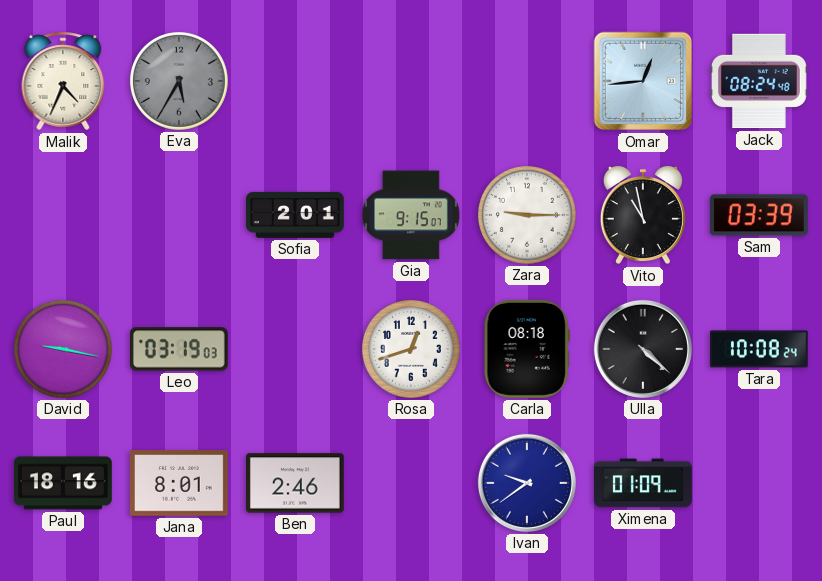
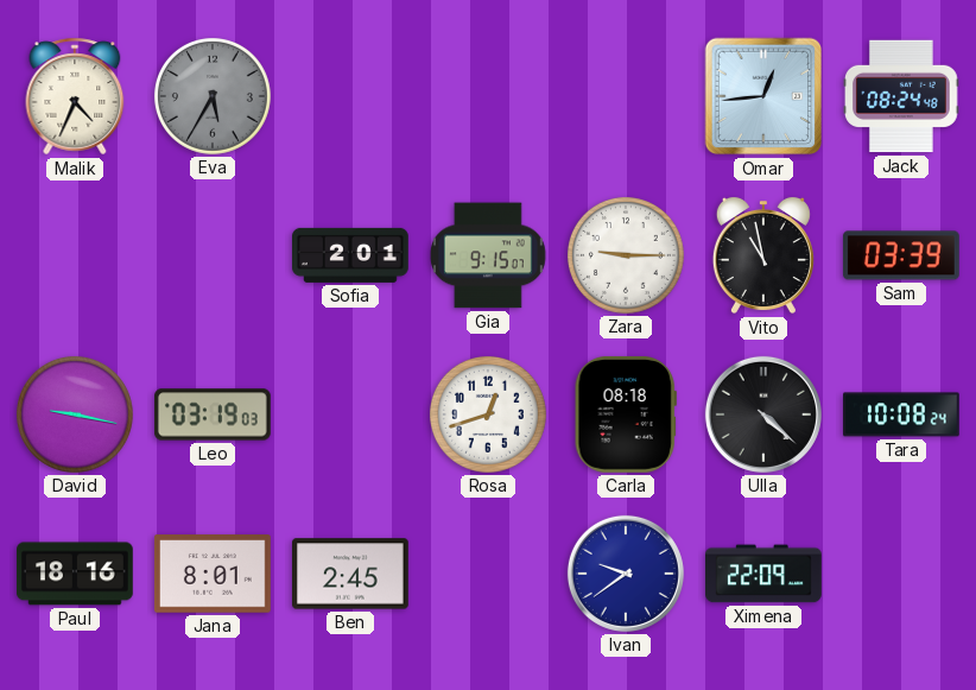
Ben: 2:46 -> 2:45
Ximena: 01:09 -> 22:09
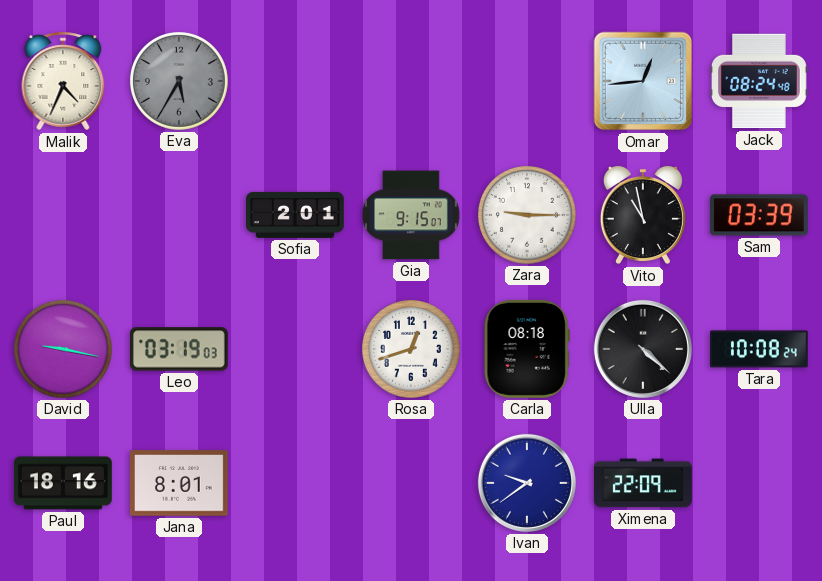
Ben: 2:45 -> none
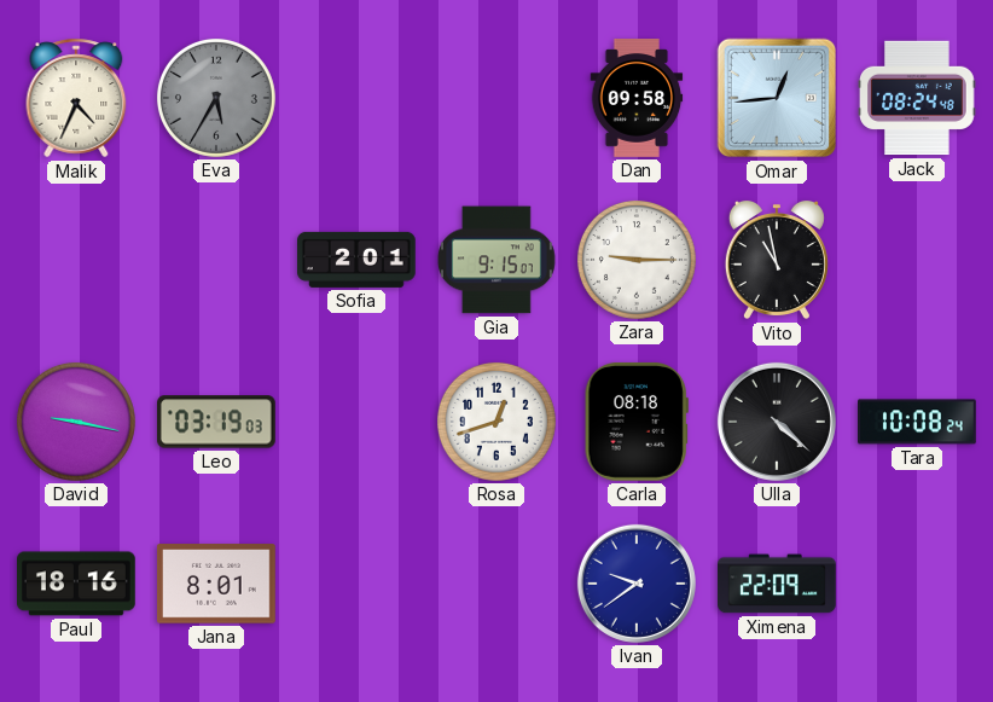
Dan: none -> 09:58
Sam: 03:39 -> none
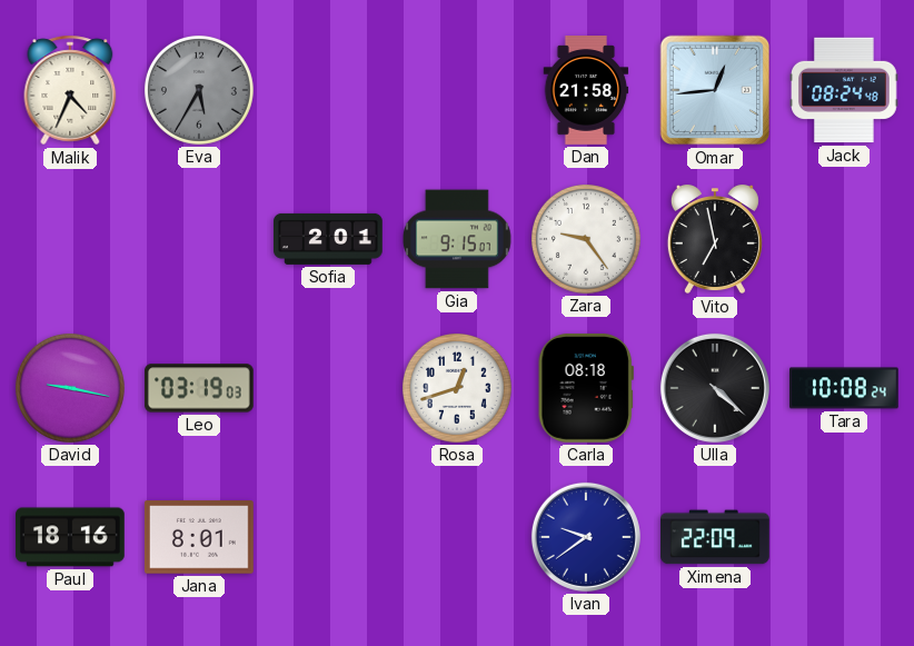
Dan: 09:58 -> 21:58
Zara: 9:15 -> 9:24
Vito: 10:58 -> 6:58
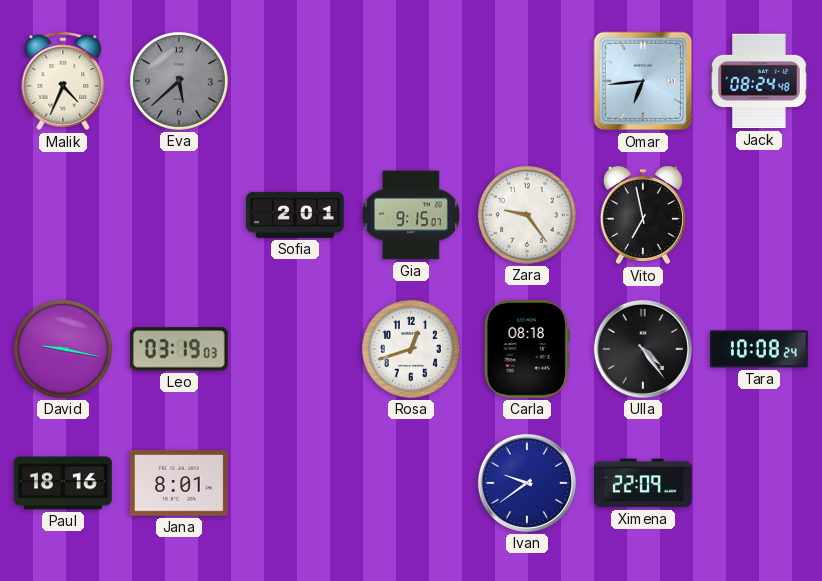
Eva: 5:35 -> 5:38
Dan: 21:58 -> none
Omar: 12:44 -> 6:44
Ulla: 4:22 -> 4:24
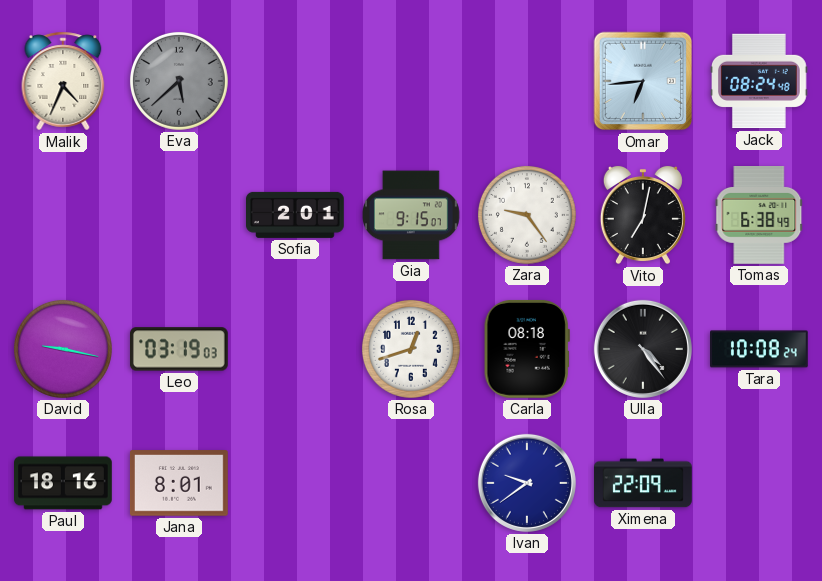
Vito: 6:58 -> 7:02
Tomas: none -> 6:38
